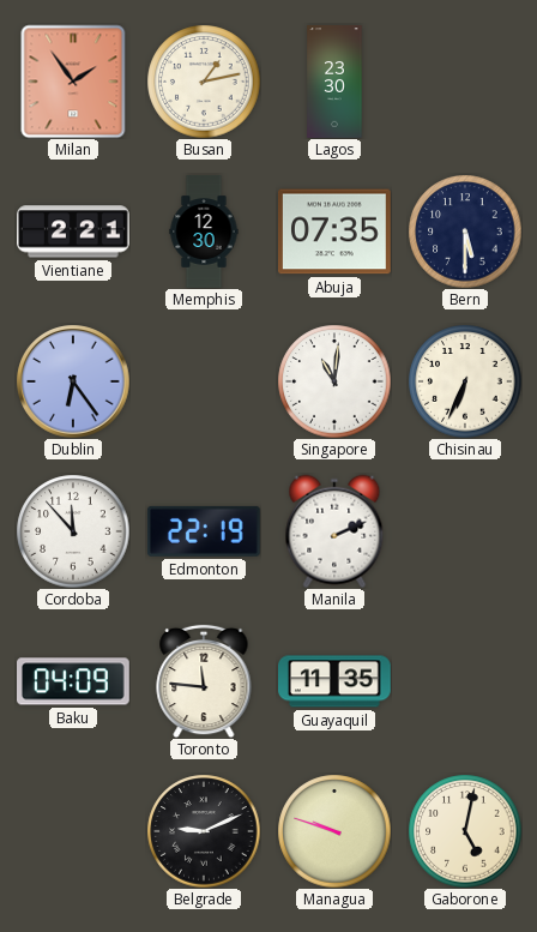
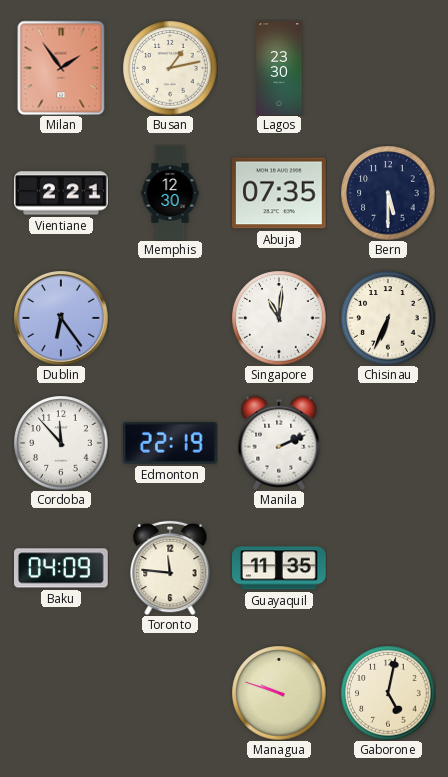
Belgrade: 9:11 -> none
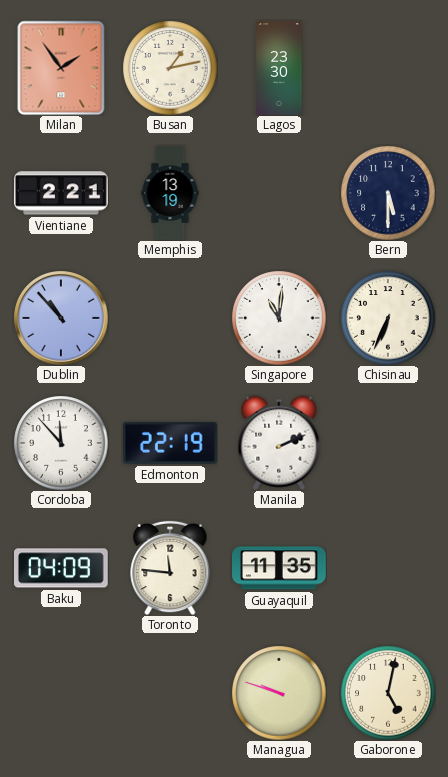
Memphis: 12:30 -> 13:19
Abuja: 07:35 -> none
Dublin: 6:24 -> 10:53
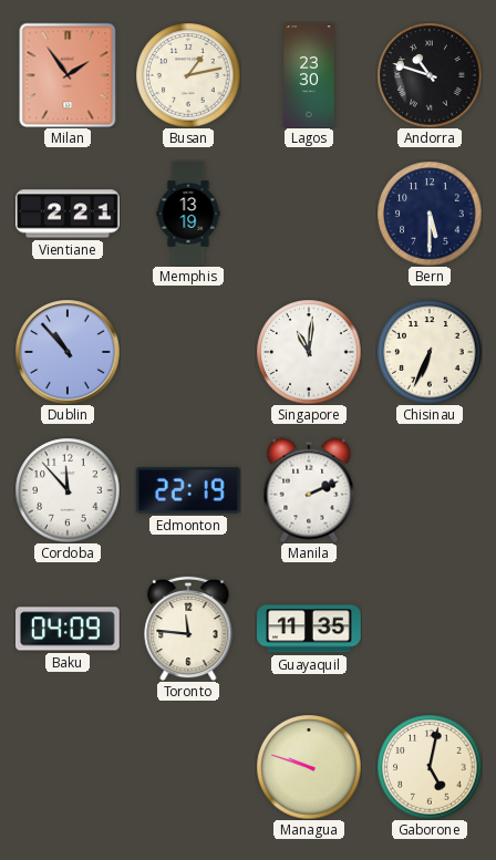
Andorra: none -> 10:48
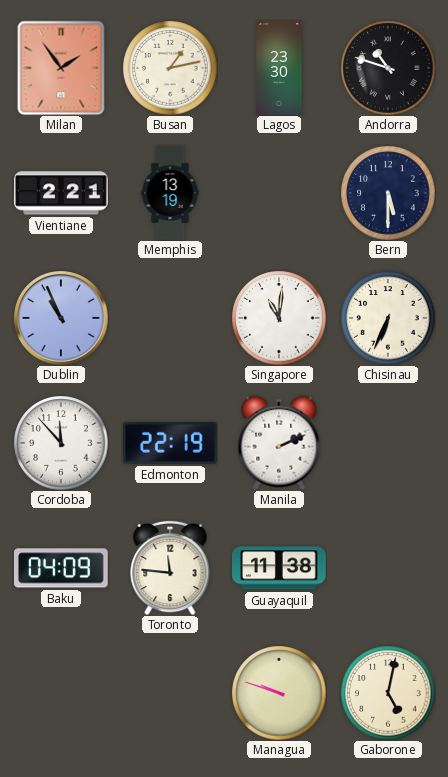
Dublin: 10:53 -> 10:56
Guayaquil: 11:35 -> 11:38
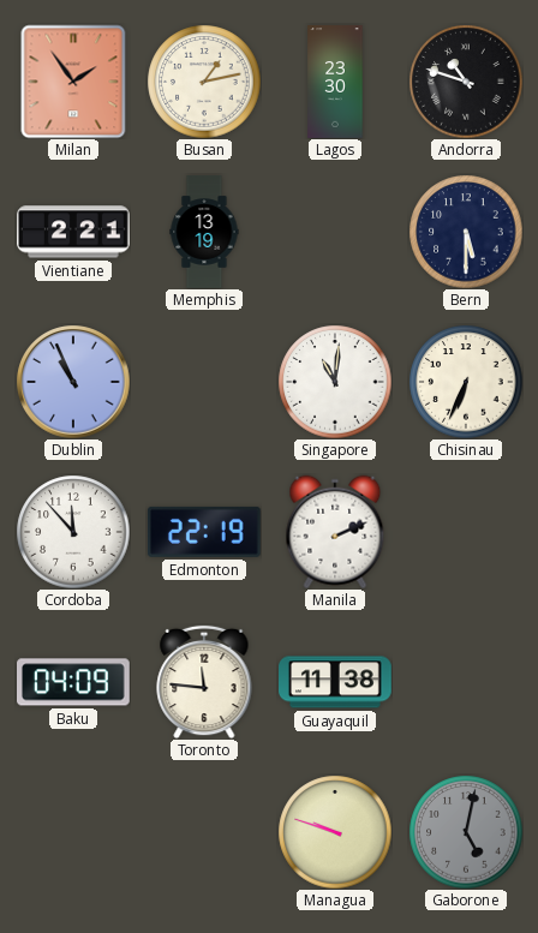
Gaborone dial: cream -> grey
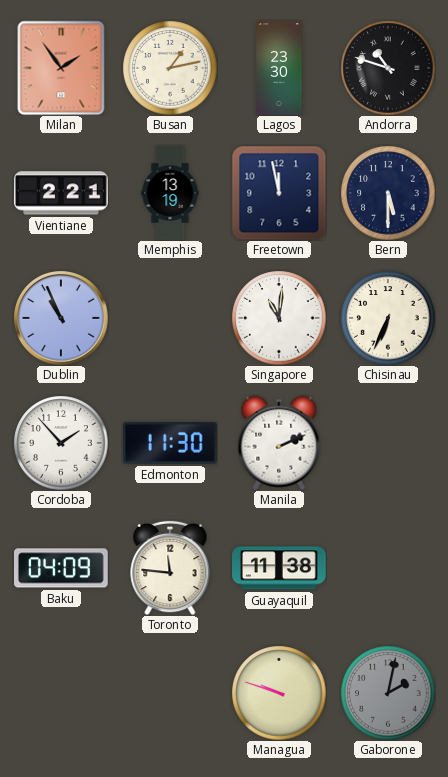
Freetown: none -> 11:58
Cordoba: 11:53 -> 1:53
Edmonton: 22:19 -> 11:30
Gaborone: 5:02 -> 2:02
